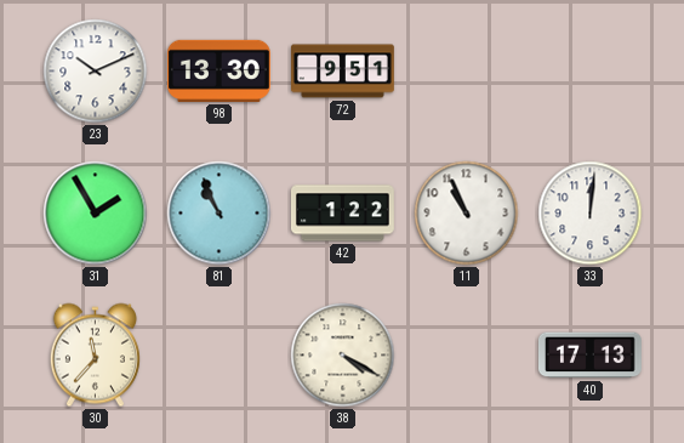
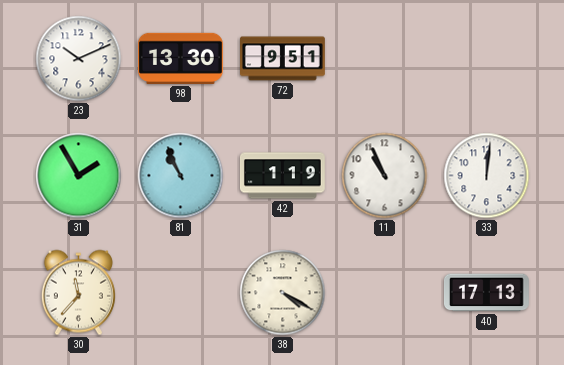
42: 1:22 -> 1:19
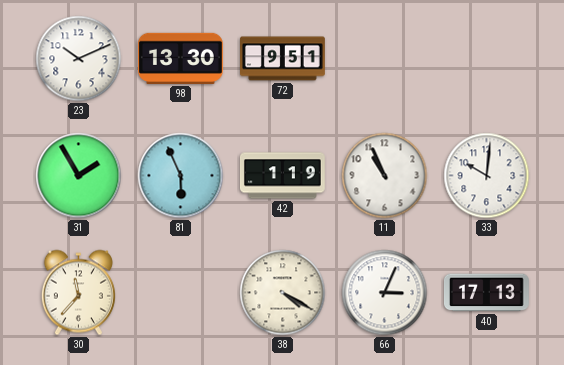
81: 10:56 -> 5:56
33: 12:01 -> 10:01
66: none -> 3:04
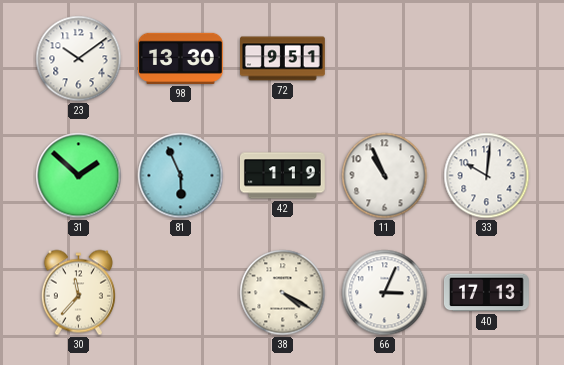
23: 10:11 -> 10:09
31: 1:55 -> 1:52
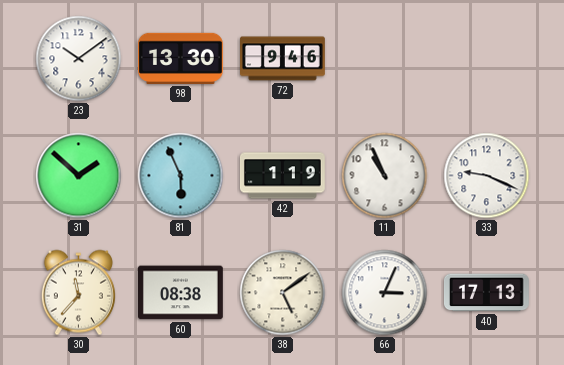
72: 9:51 -> 9:46
33: 10:01 -> 9:19
60: none -> 08:38
38: 4:20 -> 5:09
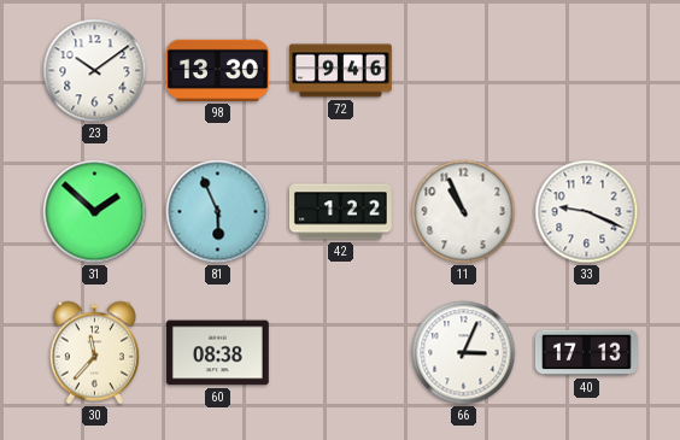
42: 1:19 -> 1:22
38: 5:09 -> none
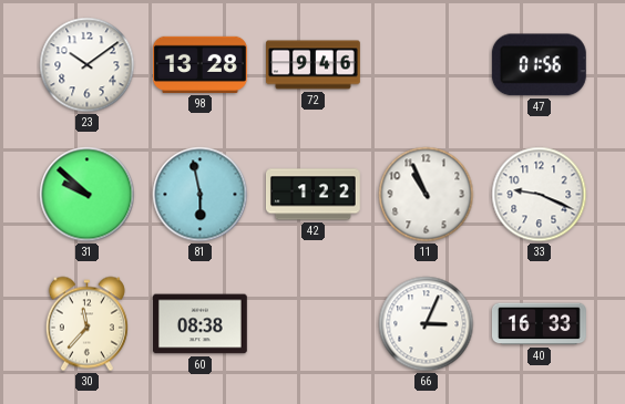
98: 13:30 -> 13:28
47: none -> 01:56
31: 1:52 -> 9:52
81: 5:56 -> 5:58
40: 17:13 -> 16:33
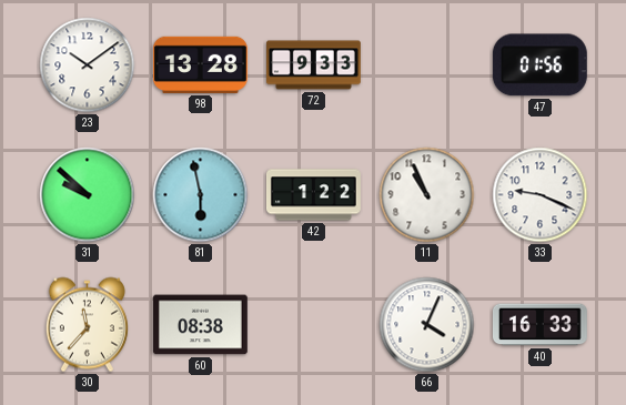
72: 9:46 -> 9:33
66: 3:04 -> 4:04
